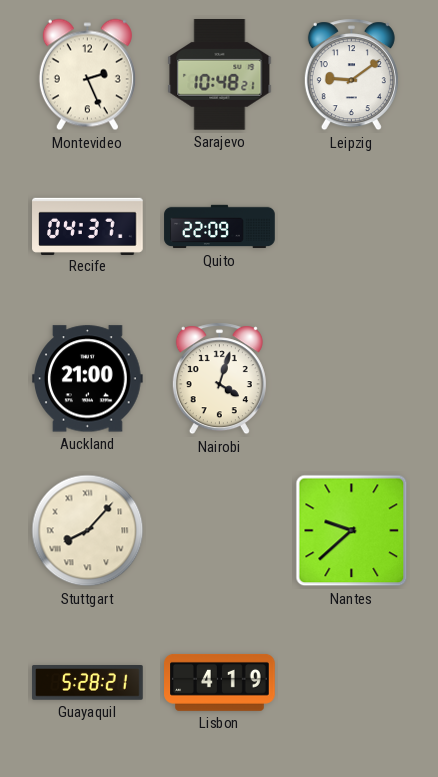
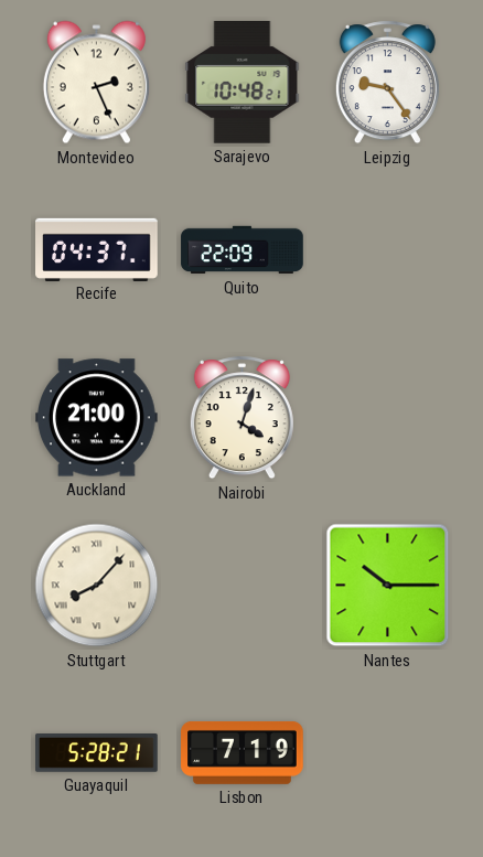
Leipzig: 9:09 -> 9:24
Nantes: 9:38 -> 10:15
Lisbon: 4:19 -> 7:19
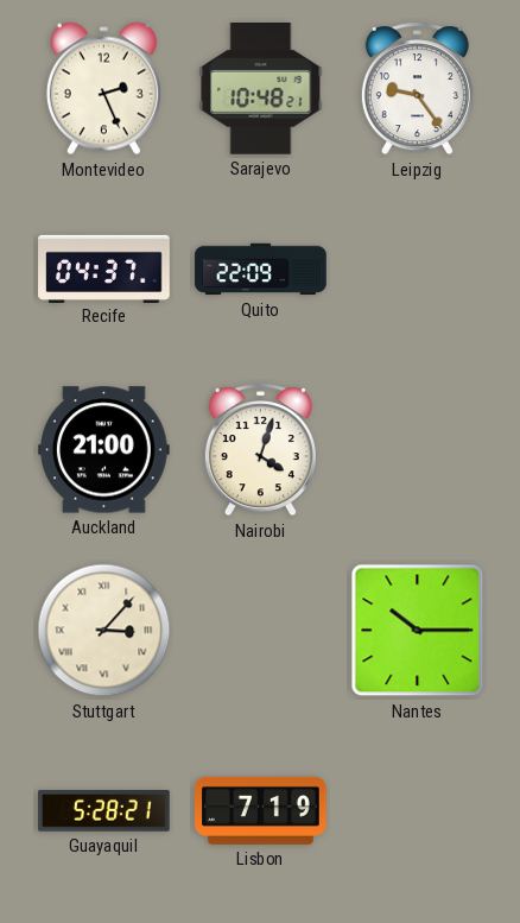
Stuttgart: 8:07 -> 3:07
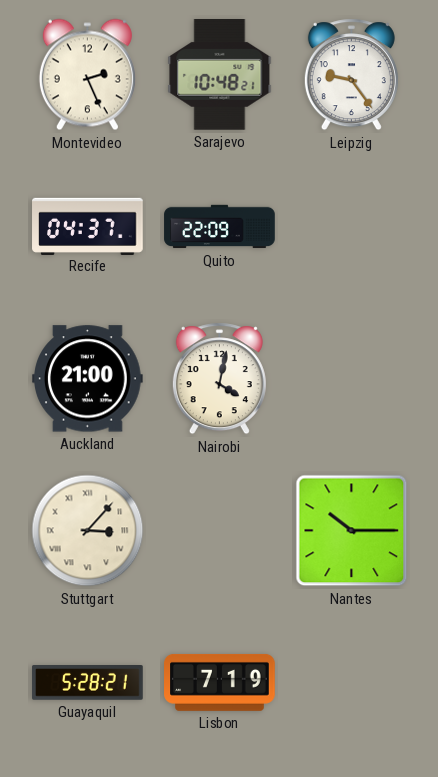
Nairobi: 4:03 -> 4:02
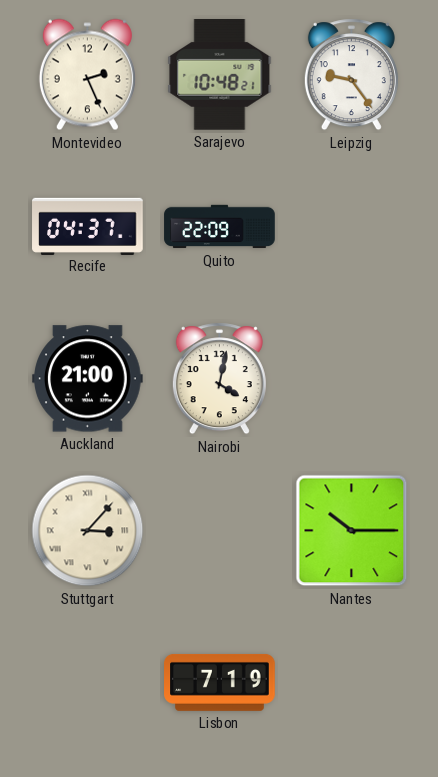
Guayaquil: 5:28 -> none
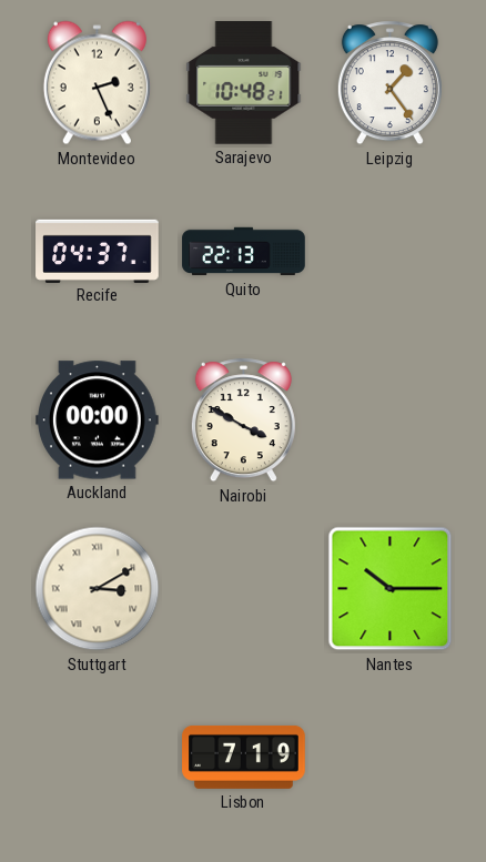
Leipzig: 9:24 -> 1:24
Quito: 22:09 -> 22:13
Auckland: 21:00 -> 00:00
Nairobi: 4:02 -> 3:50
Stuttgart: 3:07 -> 3:10
